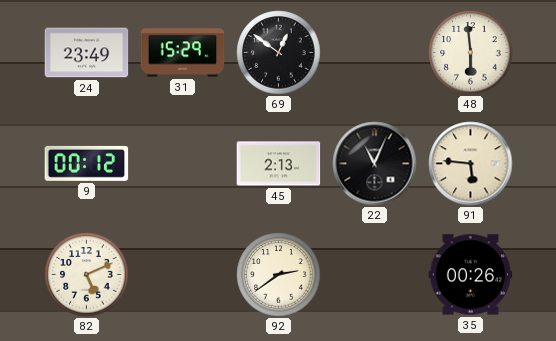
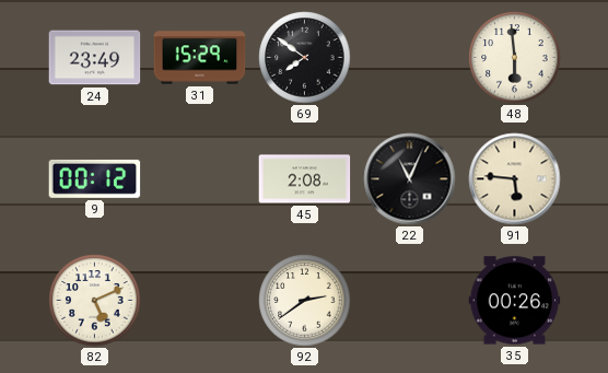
69: 12:51 -> 7:51
45: 2:13 -> 2:08
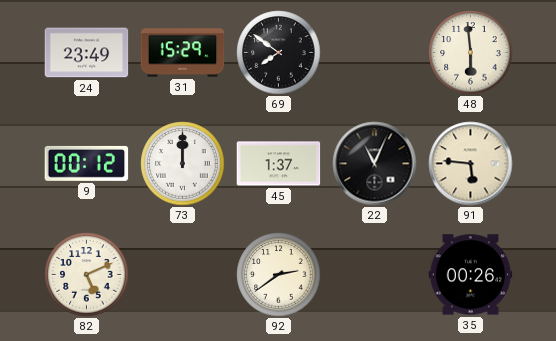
73: none -> 12:00
45: 2:08 -> 1:37
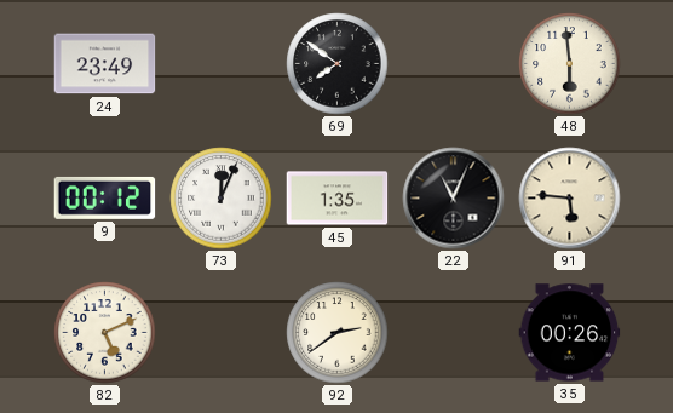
31: 15:29 -> none
73: 12:00 -> 12:04
45: 1:37 -> 1:35
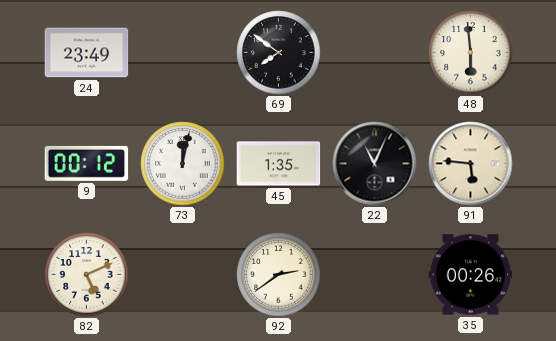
73: 12:04 -> 12:02
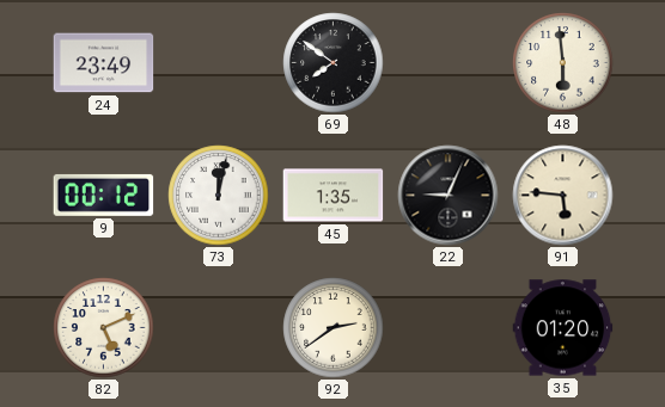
22: 11:04 -> 9:04
35: 00:26 -> 01:20
